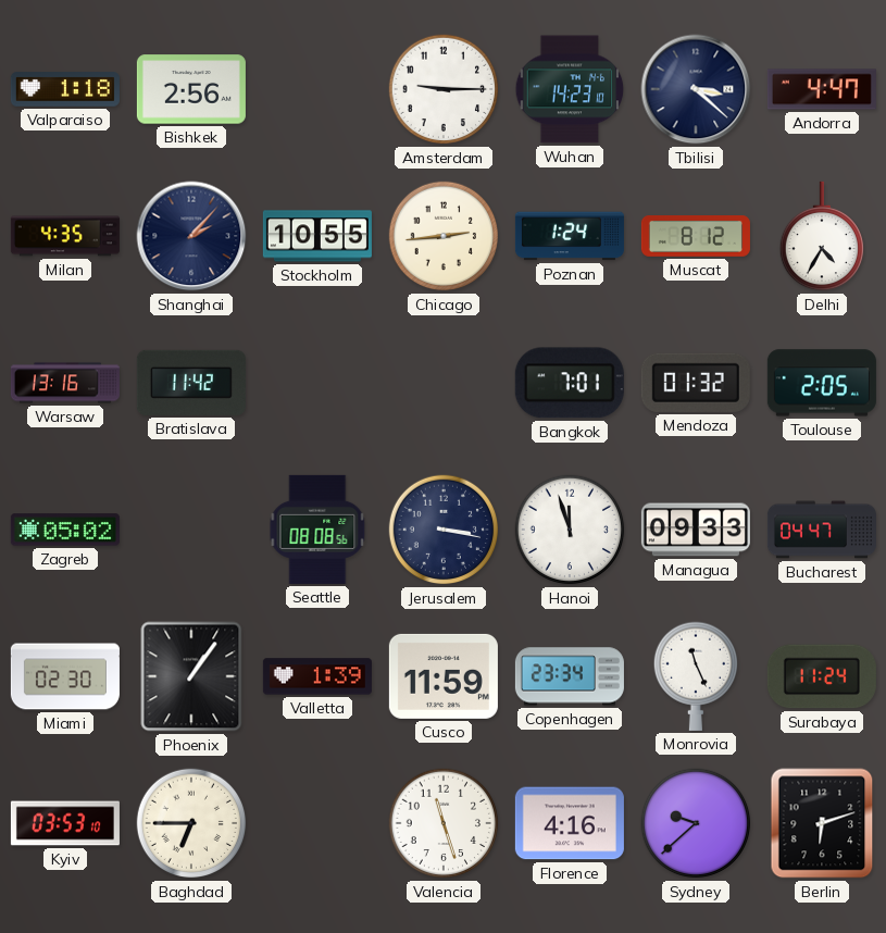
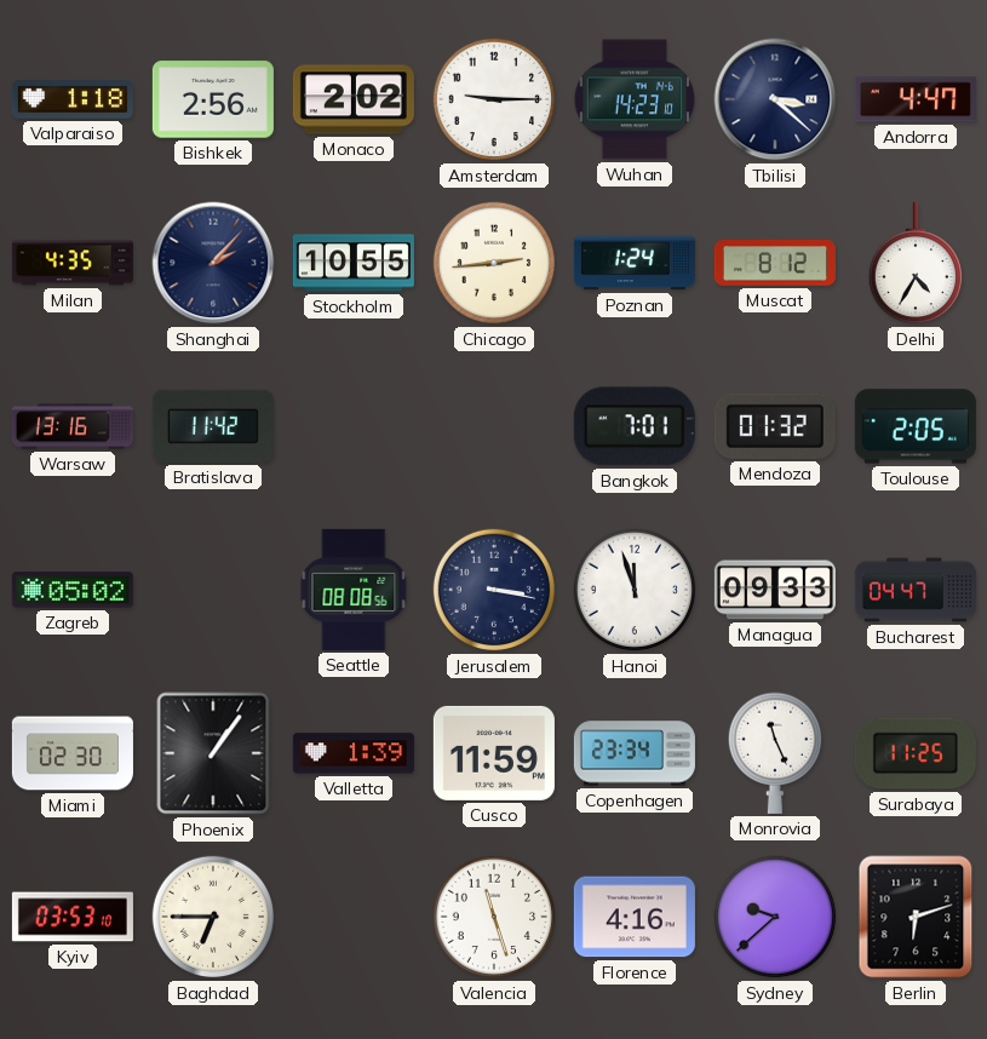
Monaco: none -> 2:02
Surabaya: 11:24 -> 11:25
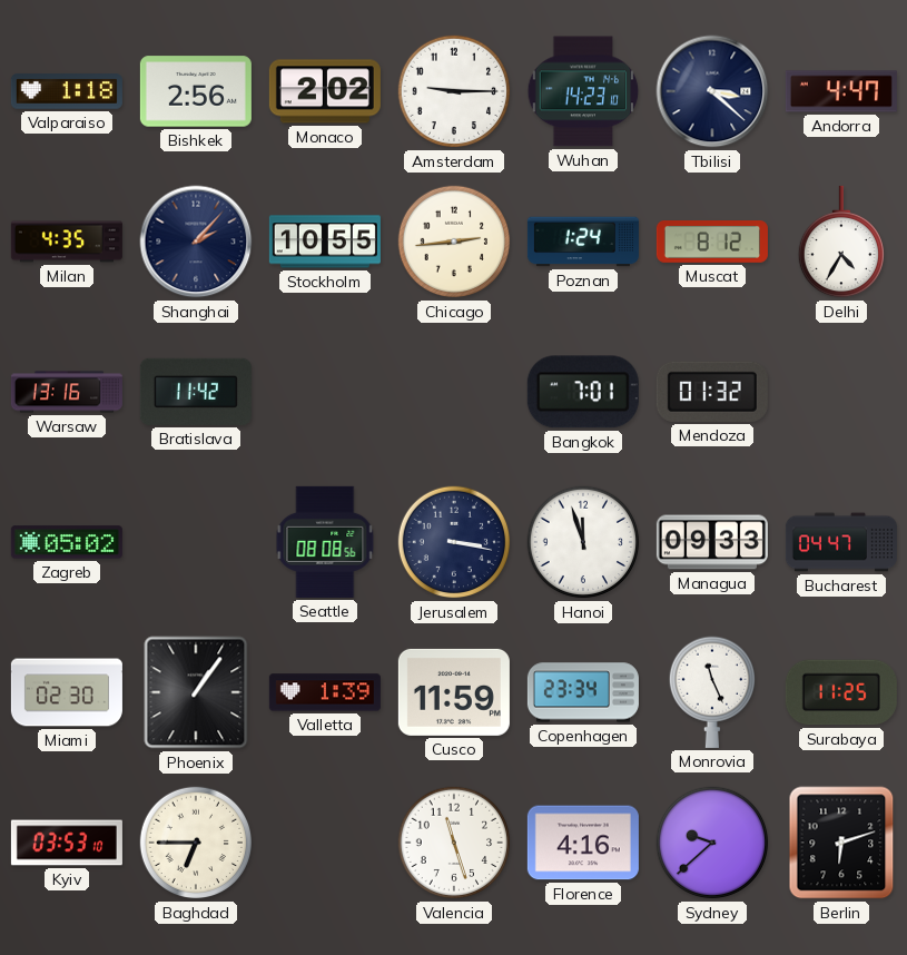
Toulouse: 2:05 -> none
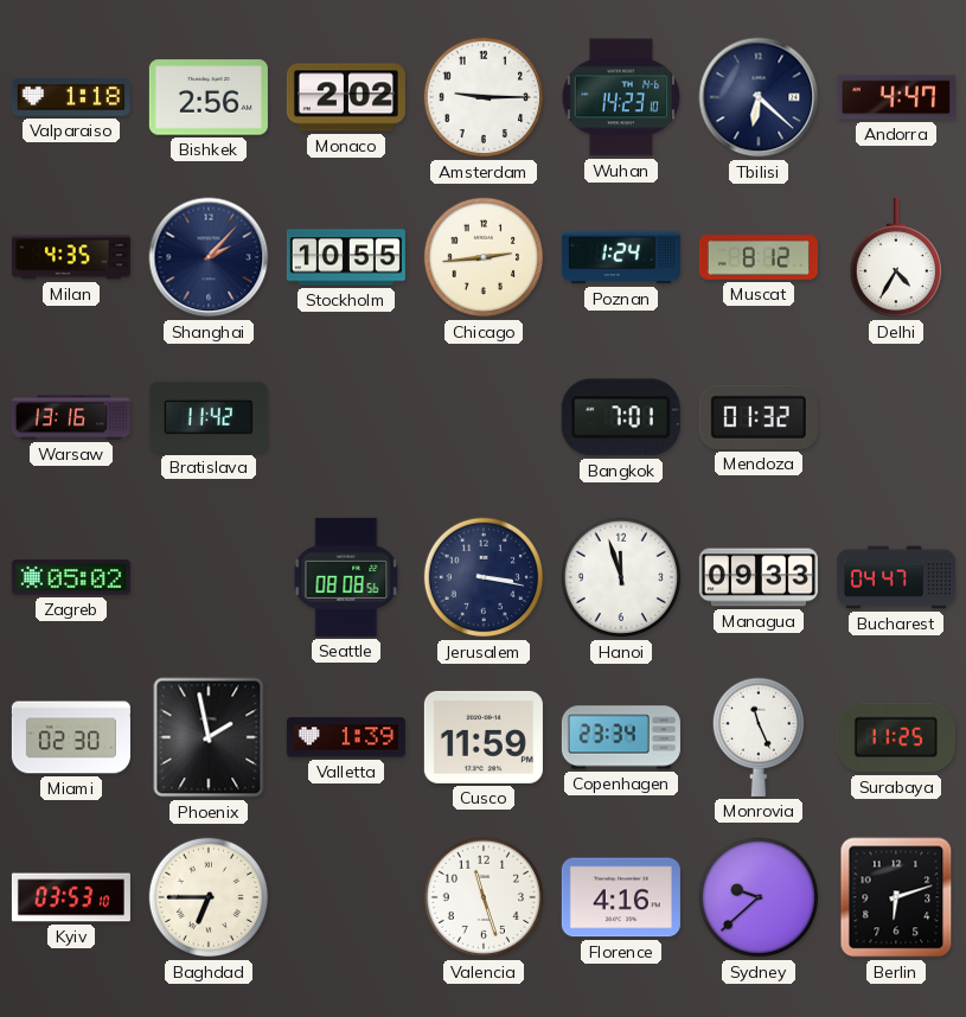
Tbilisi: 3:22 -> 6:22
Phoenix: 1:06 -> 1:58
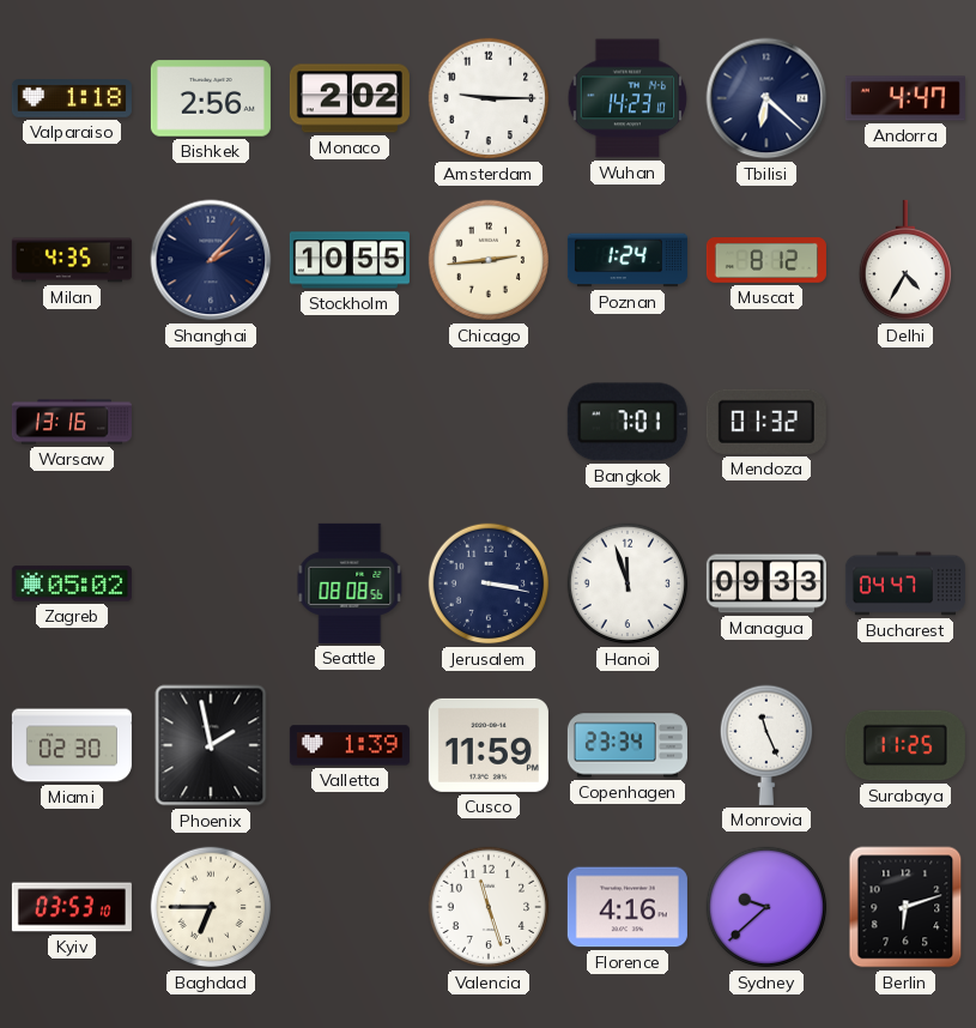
Bratislava: 11:42 -> none
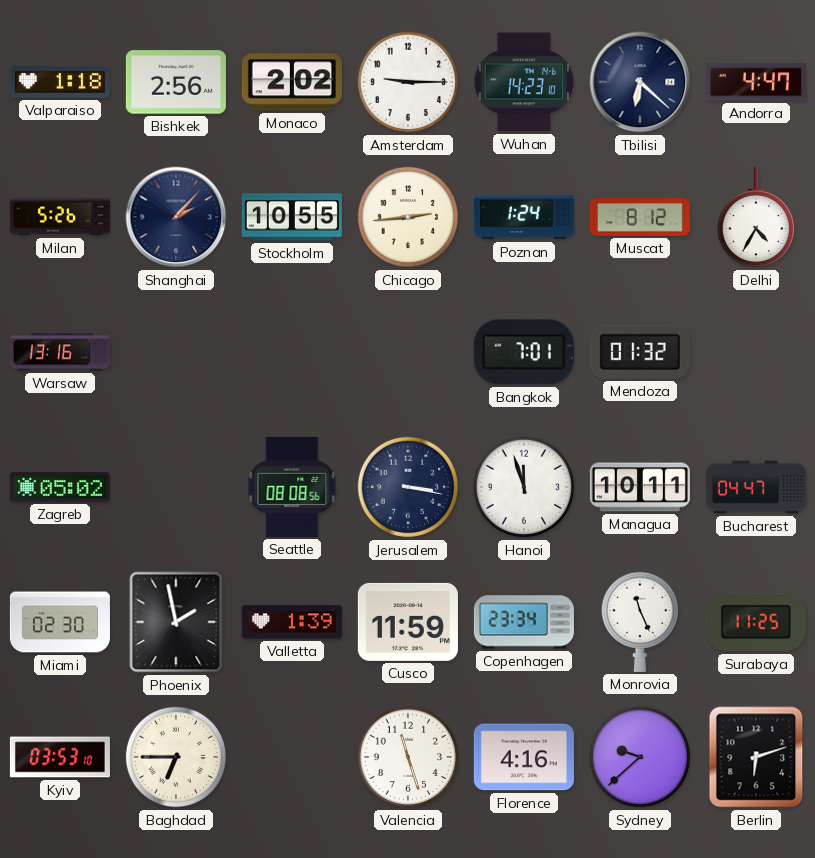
Milan: 4:35 -> 5:26
Managua: 09:33 -> 10:11
